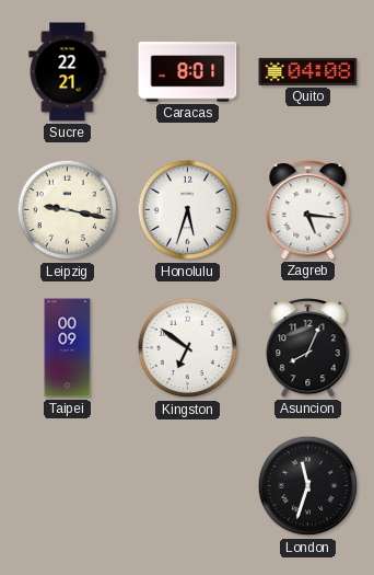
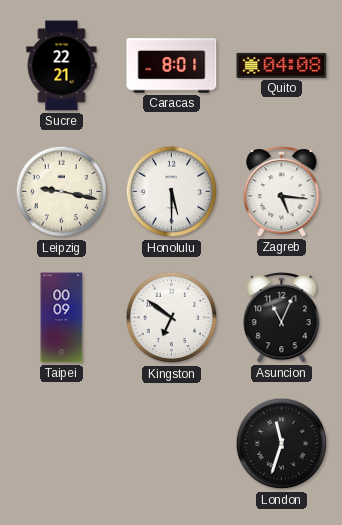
Honolulu: 5:33 -> 5:30
Asuncion: 8:04 -> 11:04
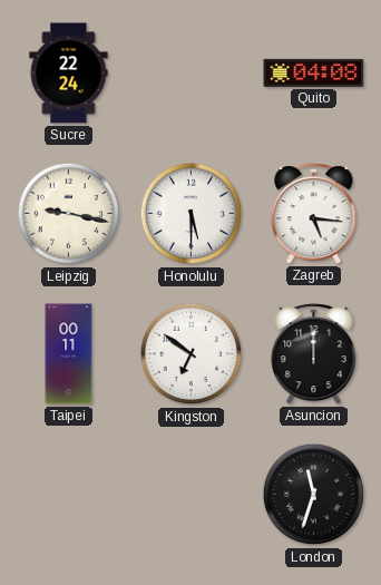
Sucre: 22:21 -> 22:24
Caracas: 8:01 -> none
Taipei: 00:09 -> 00:11
Asuncion: 11:04 -> 12:00
